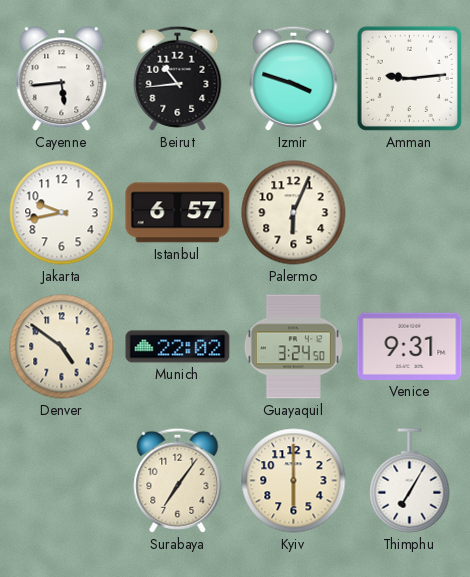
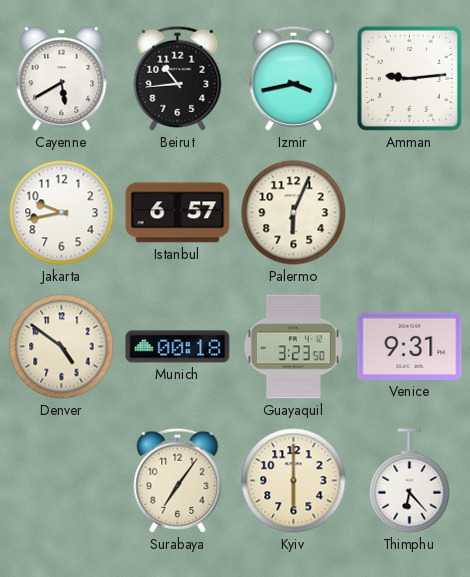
Cayenne: 5:44 -> 5:40
Izmir: 3:48 -> 3:43
Munich: 22:02 -> 00:18
Guayaquil: 3:24 -> 3:23
Thimphu: 7:05 -> 6:23
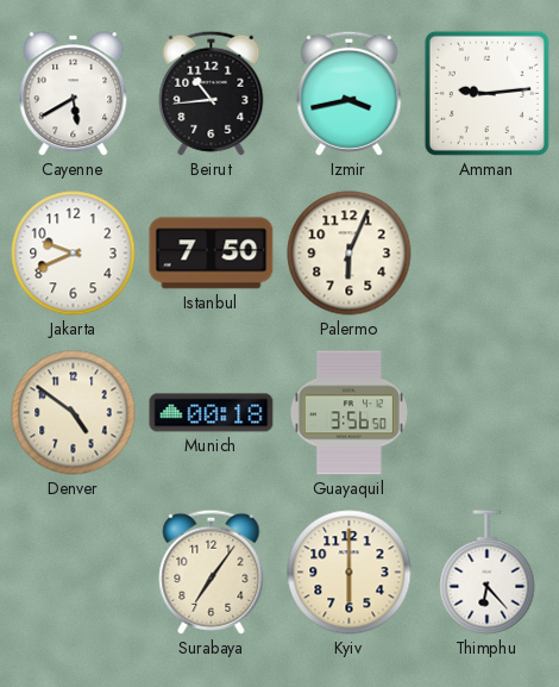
Jakarta: 9:43 -> 9:41
Istanbul: 6:57 -> 7:50
Guayaquil: 3:23 -> 3:56
Venice: 9:31 -> none
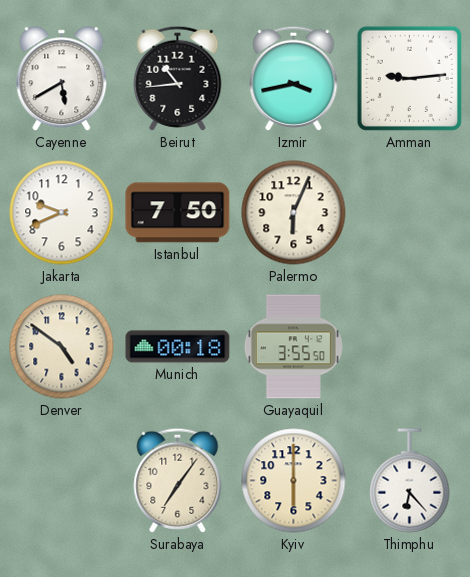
Guayaquil: 3:56 -> 3:55
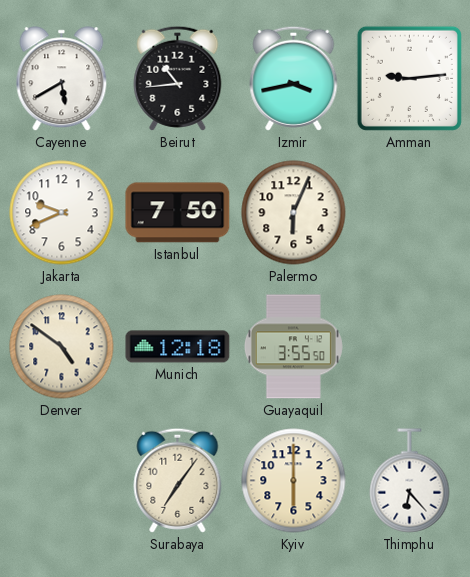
Munich: 00:18 -> 12:18
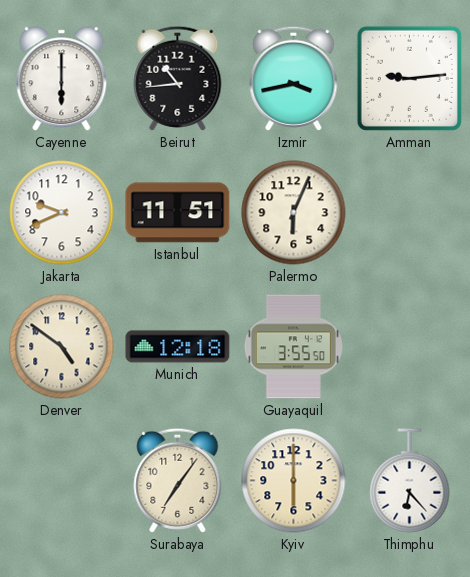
Cayenne: 5:40 -> 6:00
Istanbul: 7:50 -> 11:51
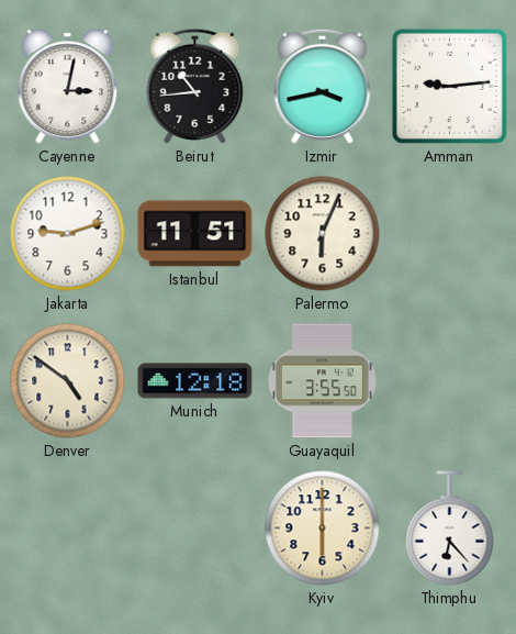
Cayenne: 6:00 -> 3:02
Jakarta: 9:41 -> 9:12
Surabaya: 7:06 -> none
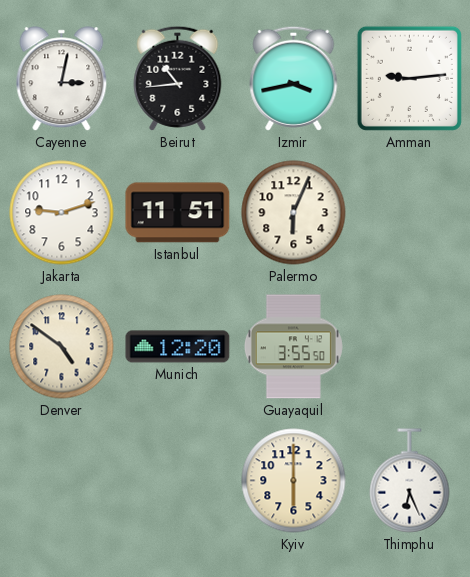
Munich: 12:18 -> 12:20
Thimphu: 6:23 -> 6:26
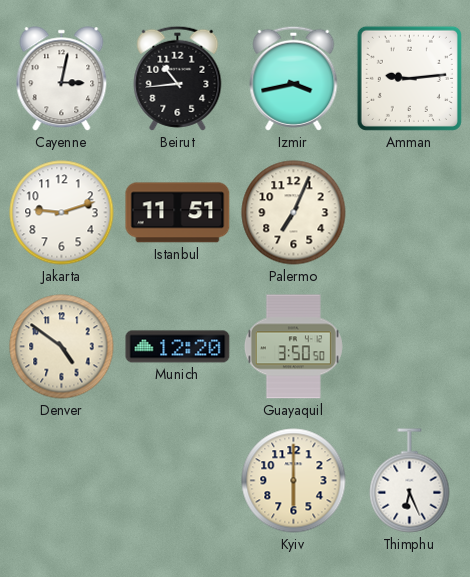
Palermo: 6:04 -> 7:04
Guayaquil: 3:55 -> 3:50
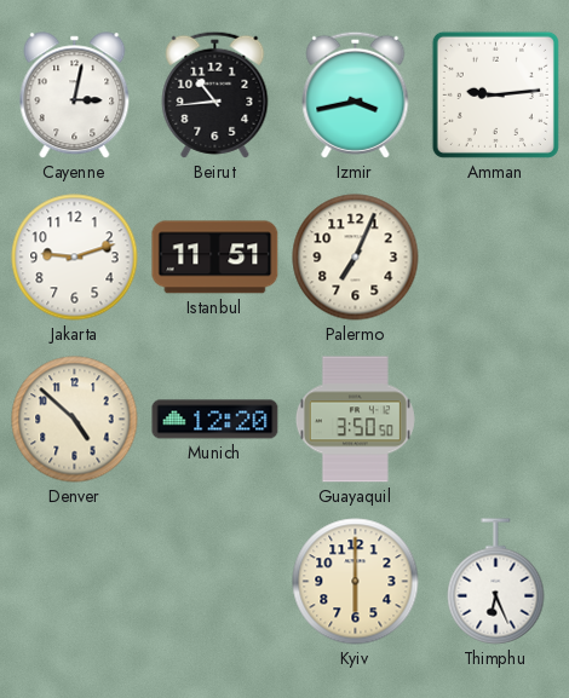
Denver: 4:51 -> 4:52
